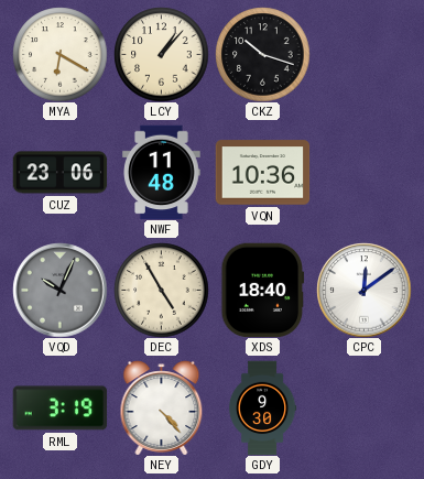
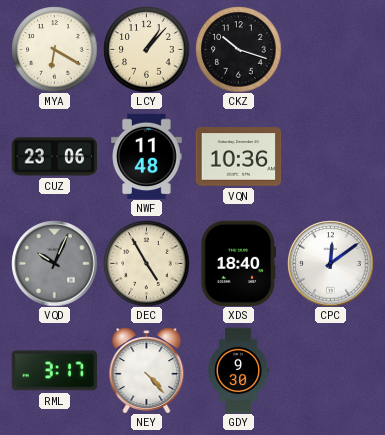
RML: 3:19 -> 3:17
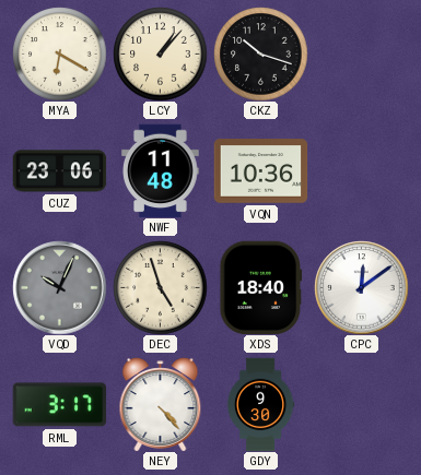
DEC: 4:55 -> 4:57
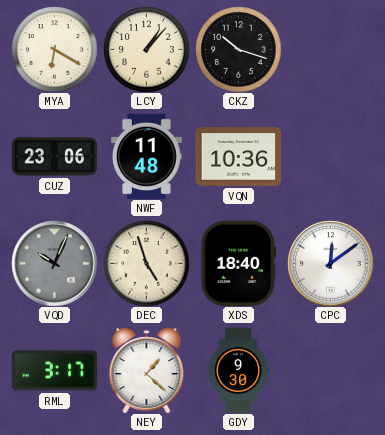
NEY: 4:23 -> 1:22
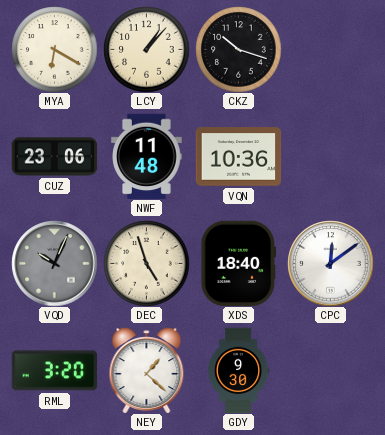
RML: 3:17 -> 3:20
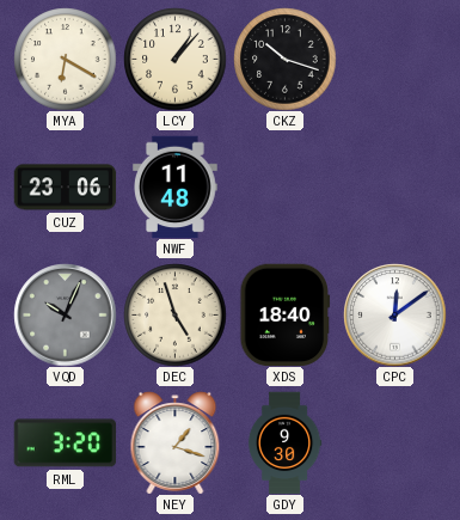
VQN: 10:36 -> none
NEY: 1:22 -> 1:18
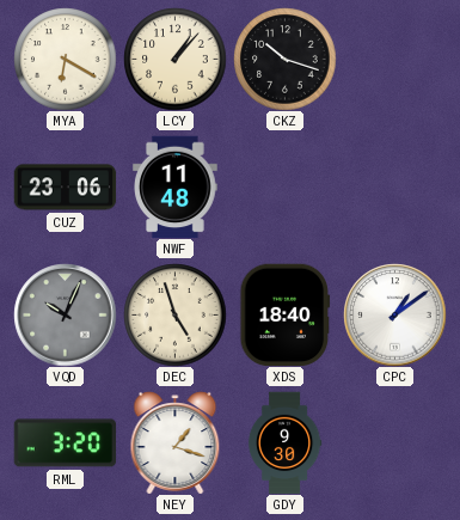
CPC: 12:09 -> 1:09
